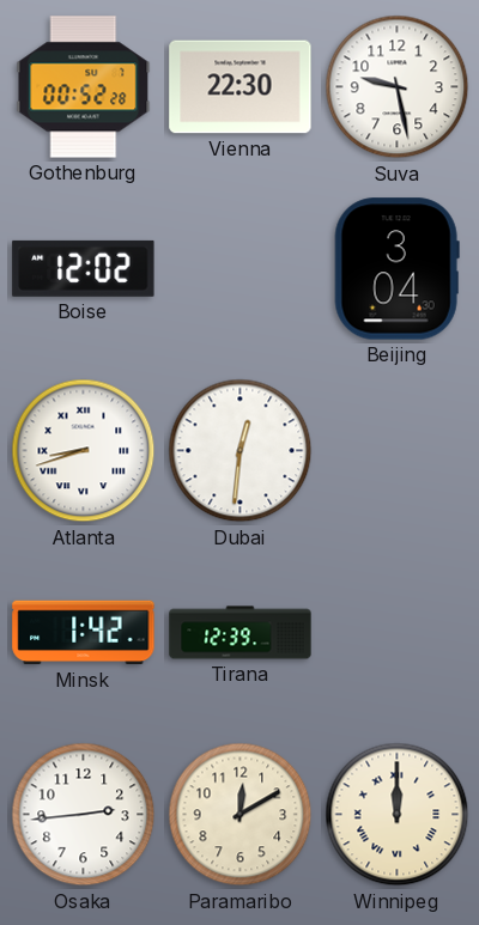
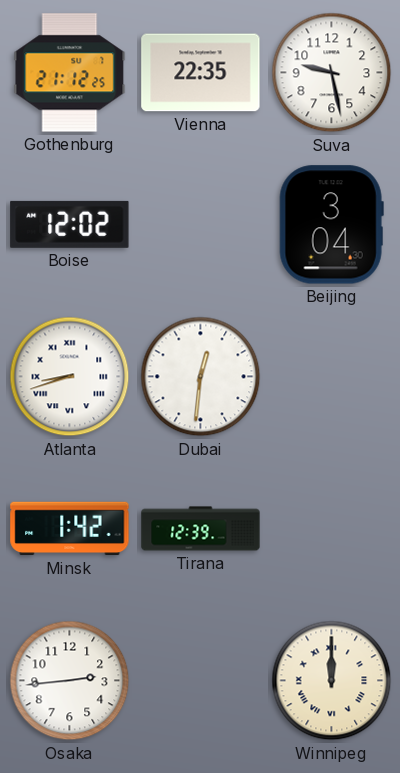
Gothenburg: 00:52 -> 21:12
Vienna: 22:30 -> 22:35
Paramaribo: 12:10 -> none
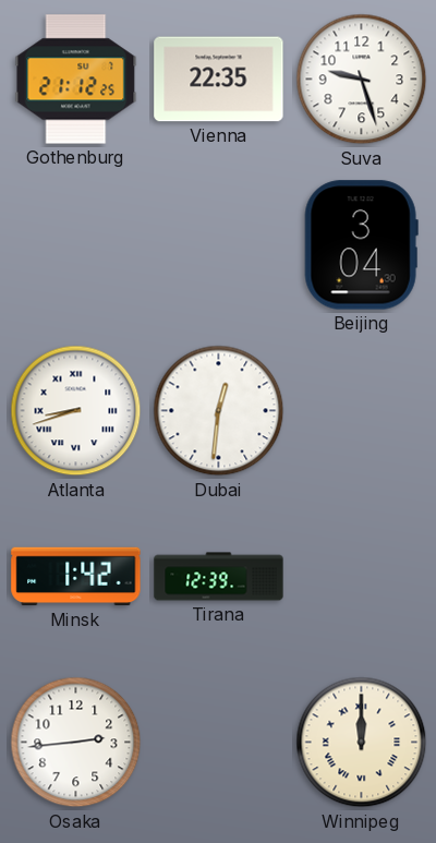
Suva: 9:28 -> 9:27
Boise: 12:02 -> none
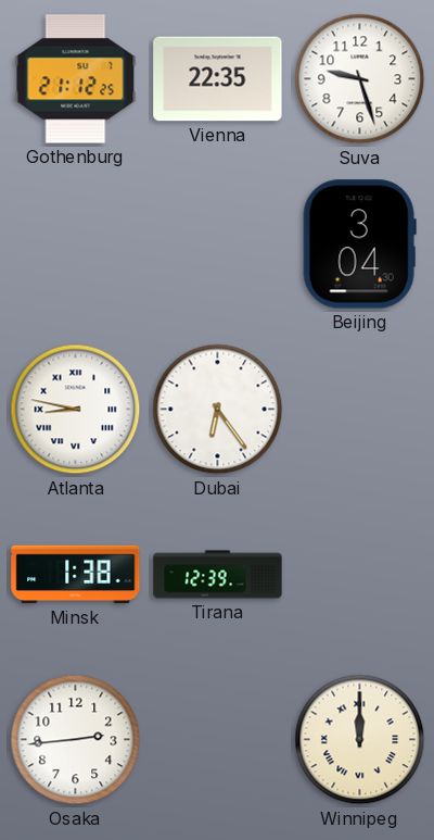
Atlanta: 8:42 -> 8:47
Dubai: 12:31 -> 6:24
Minsk: 1:42 -> 1:38
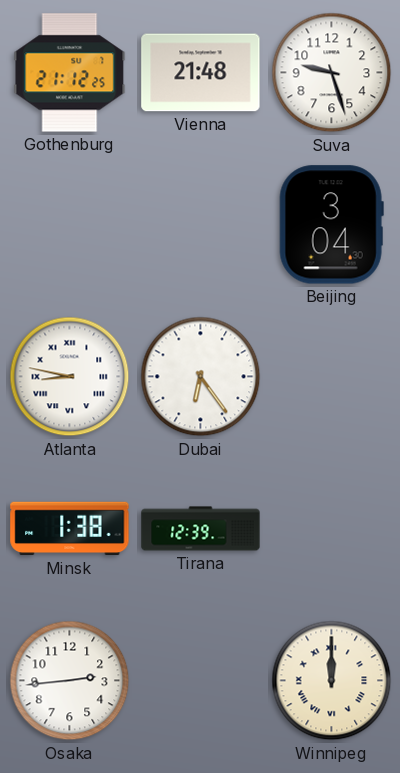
Vienna: 22:35 -> 21:48
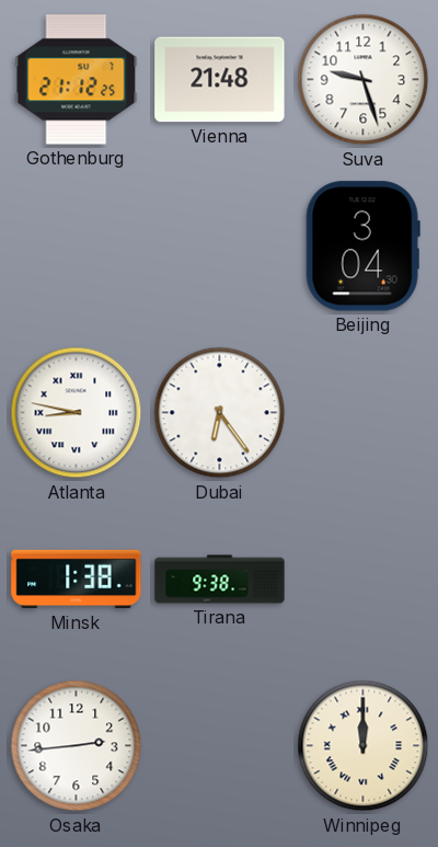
Tirana: 12:39 -> 9:38
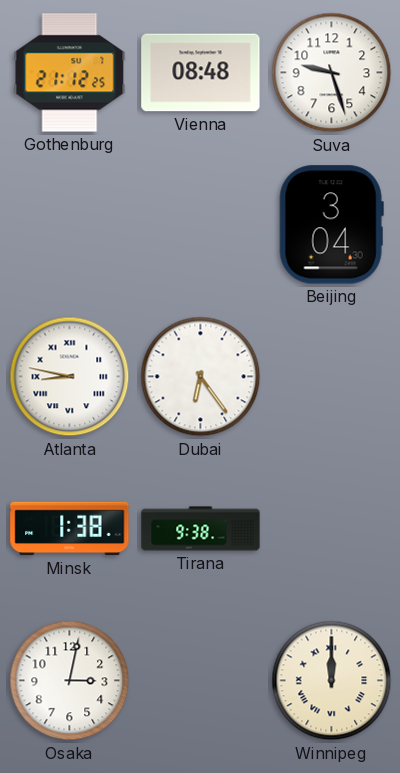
Vienna: 21:48 -> 08:48
Osaka: 2:44 -> 3:02
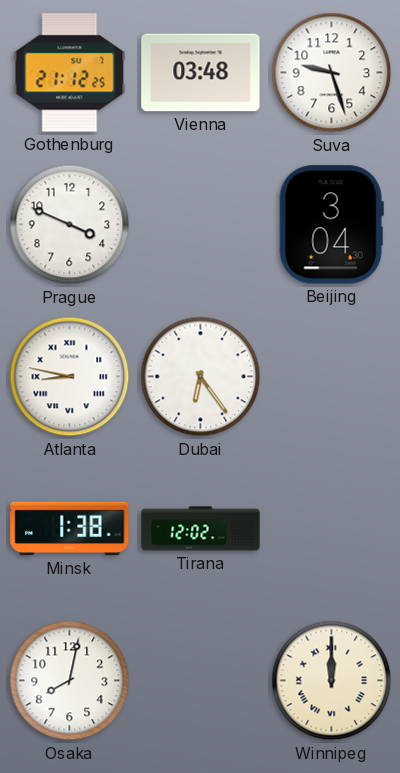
Vienna: 08:48 -> 03:48
Prague: none -> 3:49
Tirana: 9:38 -> 12:02
Osaka: 3:02 -> 8:02
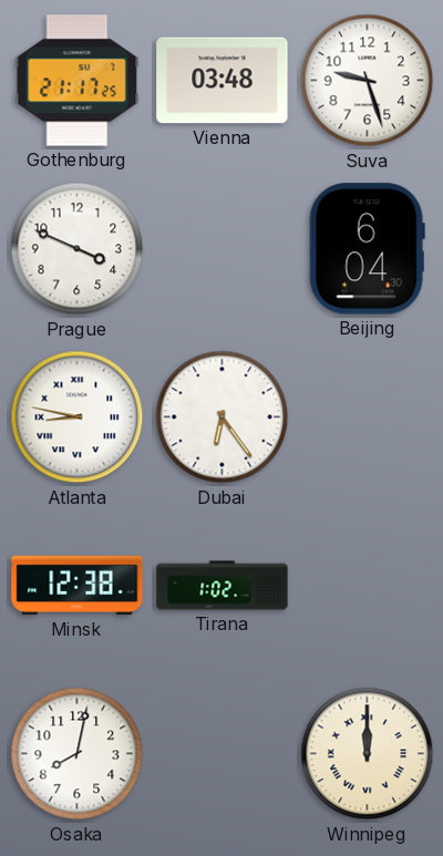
Gothenburg: 21:12 -> 21:17
Beijing: 3:04 -> 6:04
Minsk: 1:38 -> 12:38
Tirana: 12:02 -> 1:02
